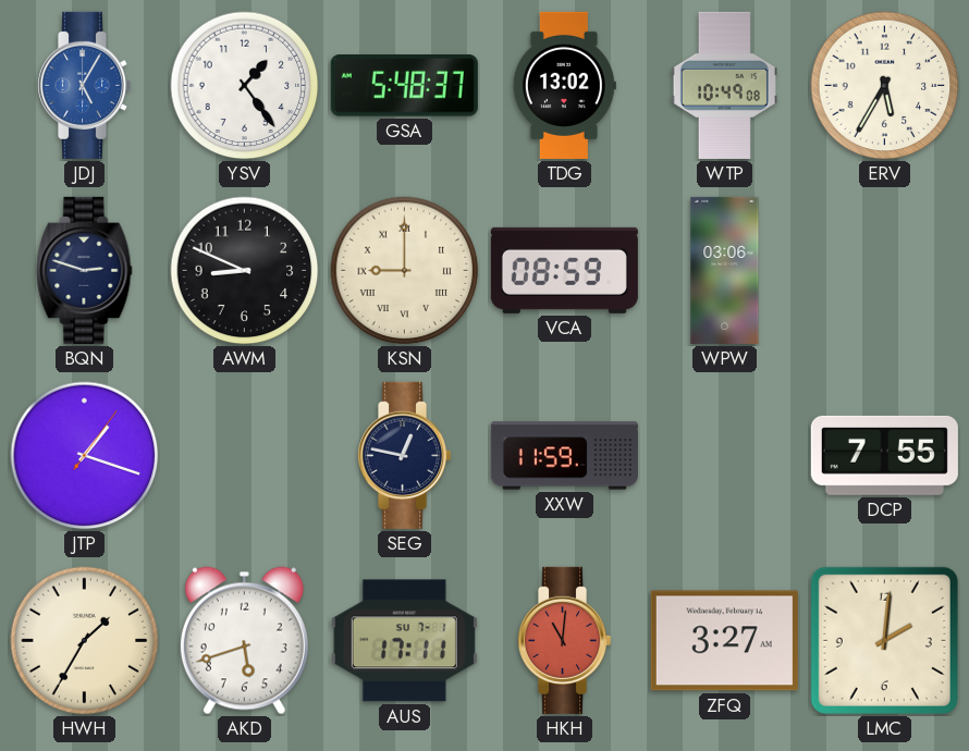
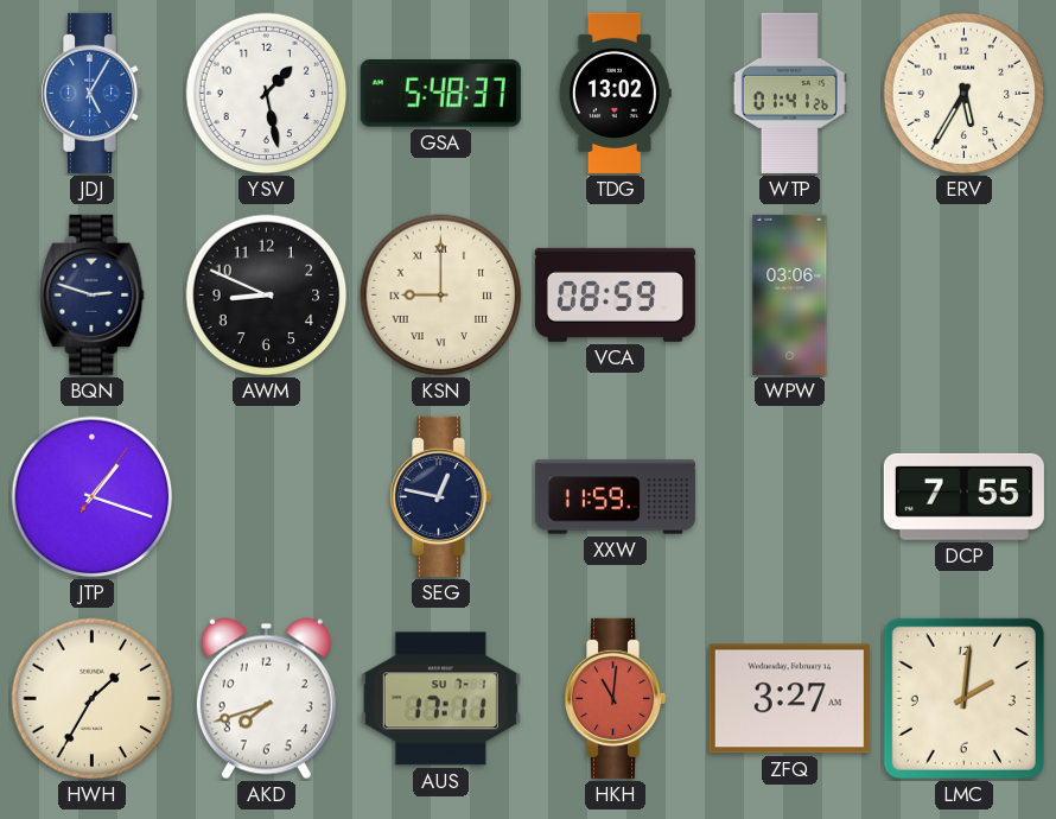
YSV: 1:24 -> 1:28
WTP: 10:49 -> 01:41
AKD: 5:42 -> 7:42
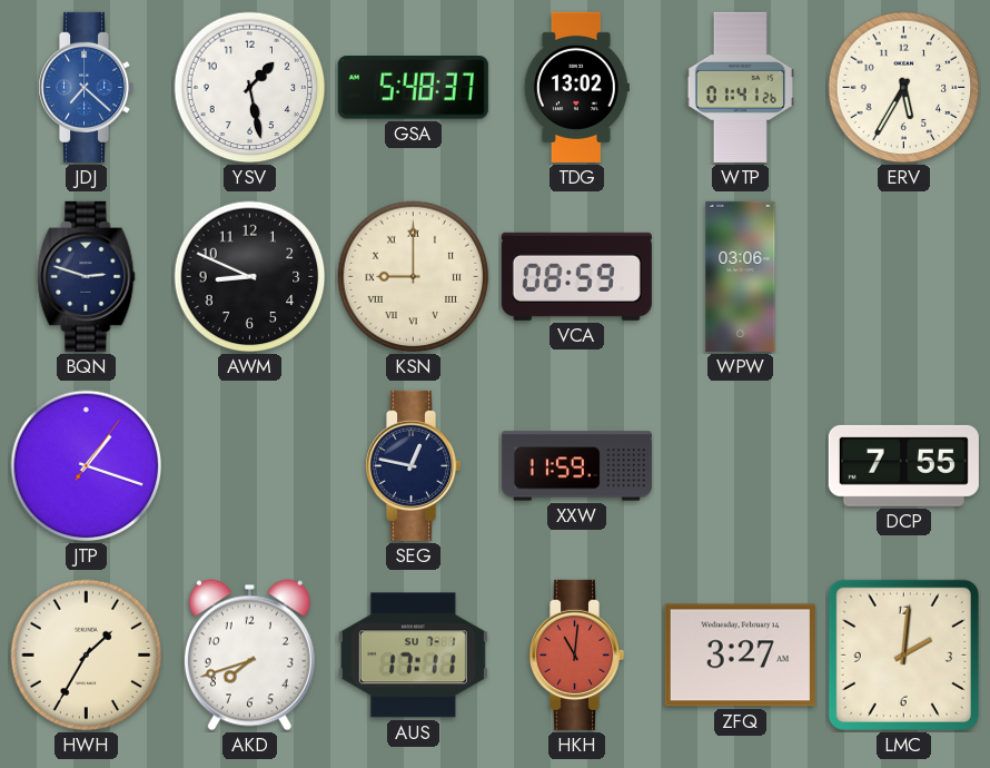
JDJ: 5:05 -> 7:22
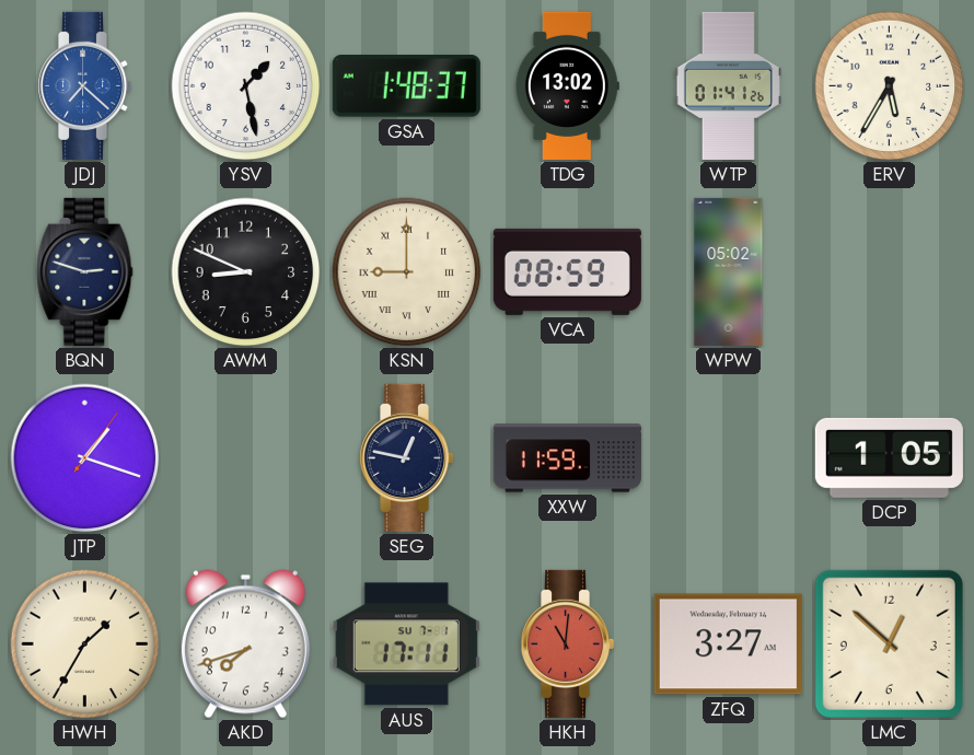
GSA: 5:48 -> 1:48
WPW: 03:06 -> 05:02
DCP: 7:55 -> 1:05
LMC: 2:01 -> 12:52
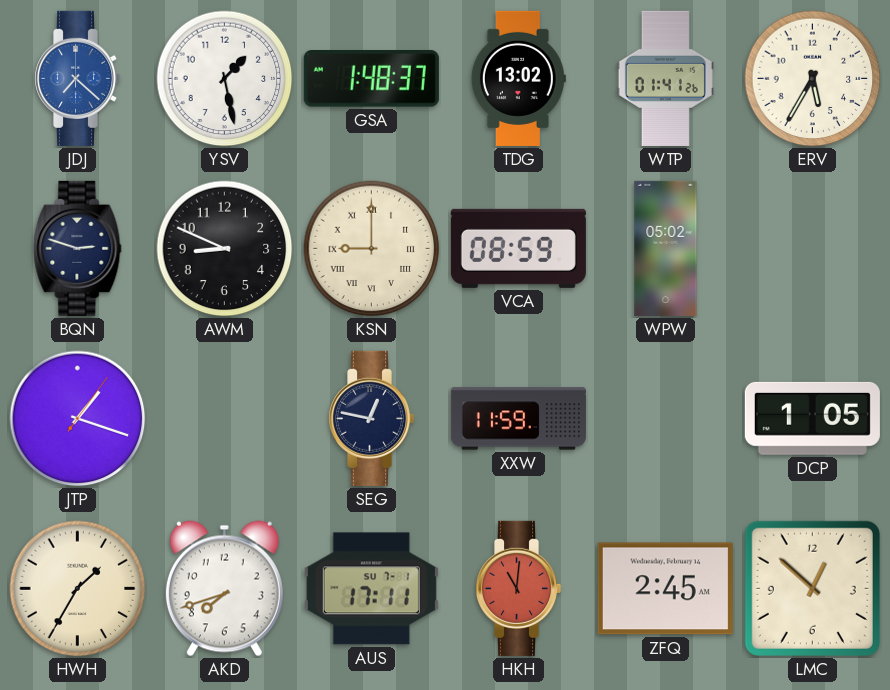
ZFQ: 3:27 -> 2:45
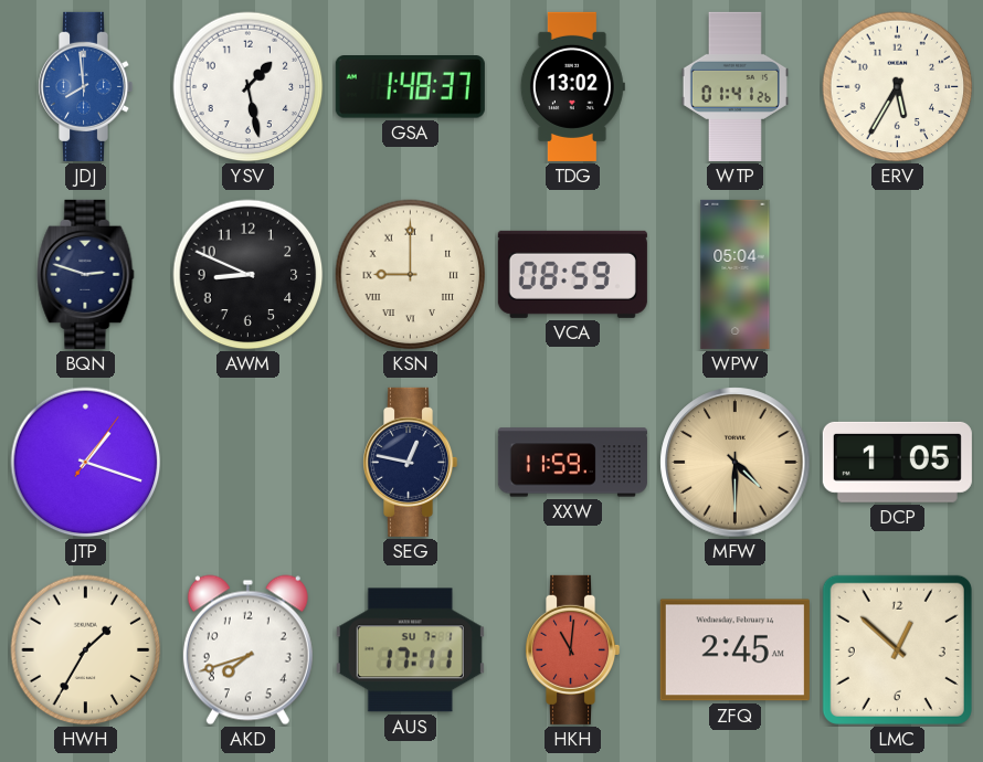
JDJ: 7:22 -> 7:59
WPW: 05:02 -> 05:04
MFW: none -> 4:30
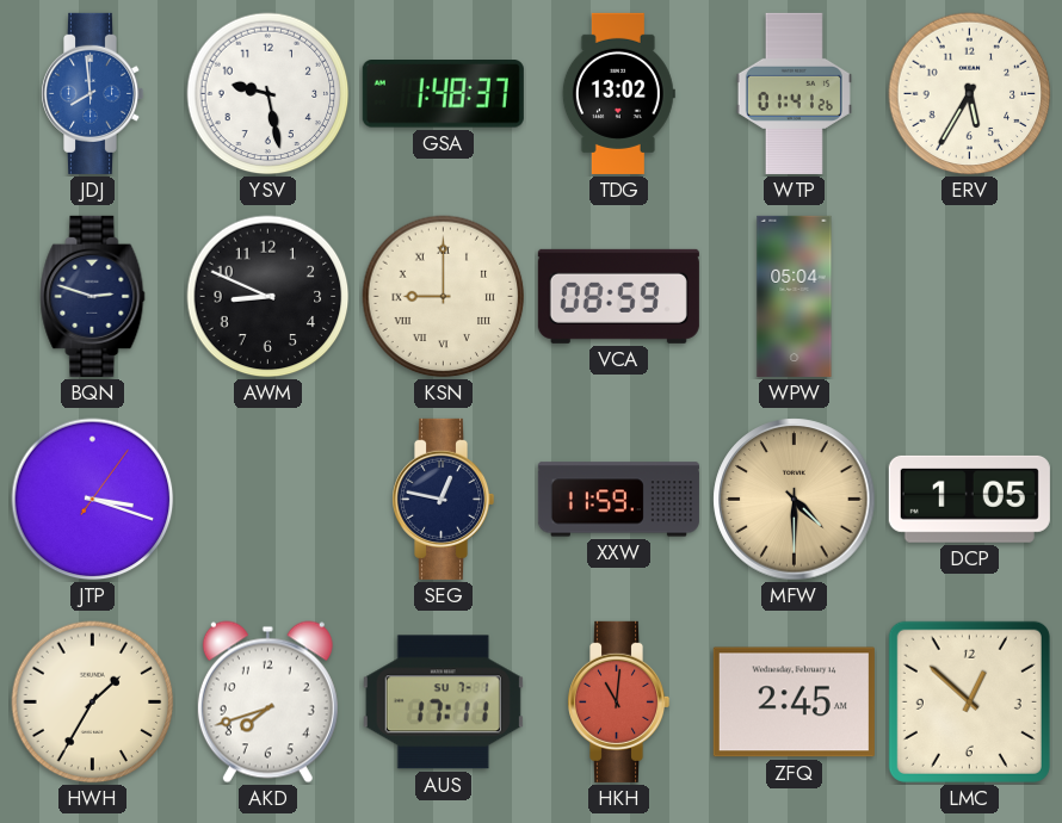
YSV: 1:28 -> 9:28
JTP: 1:18 -> 3:18
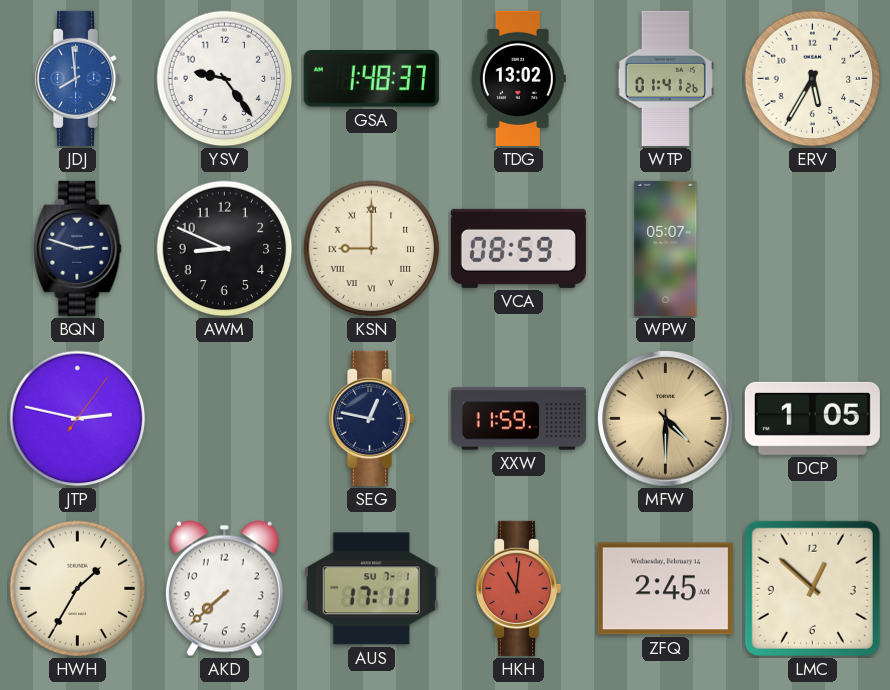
YSV: 9:28 -> 9:24
WPW: 05:04 -> 05:07
JTP: 3:18 -> 2:47
AKD: 7:42 -> 7:38
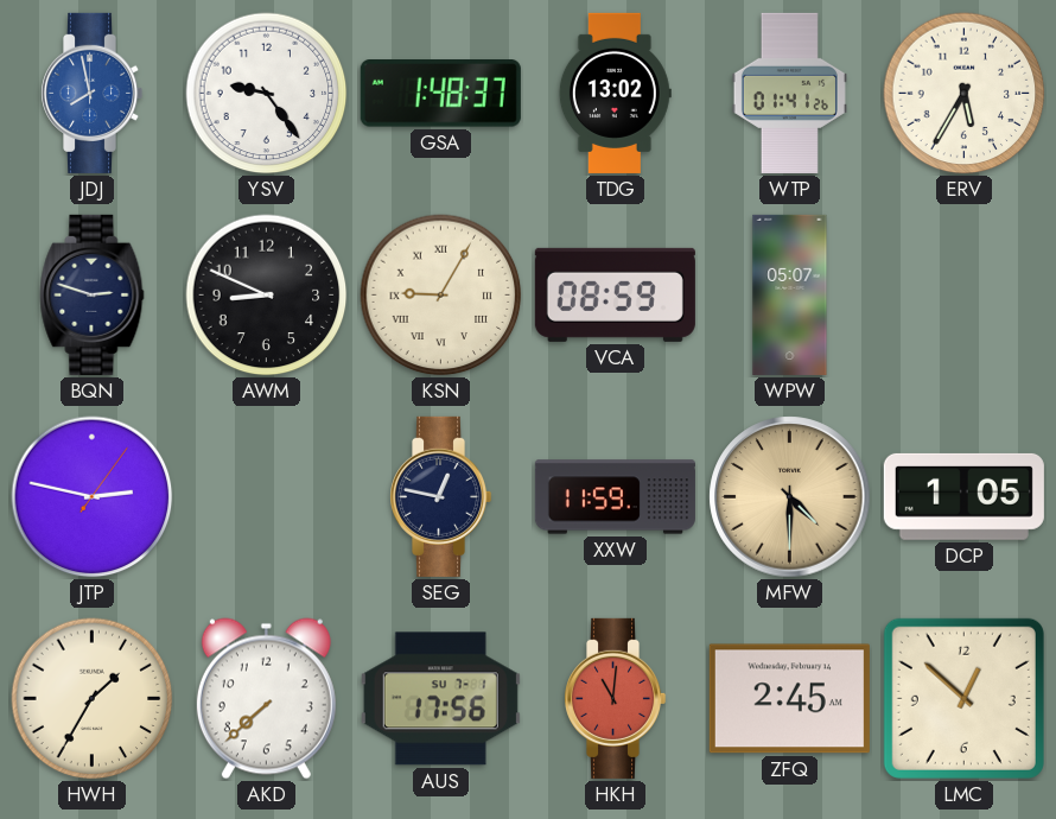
JDJ: 7:59 -> 7:58
KSN: 9:00 -> 9:05
AUS: 17:11 -> 17:56
